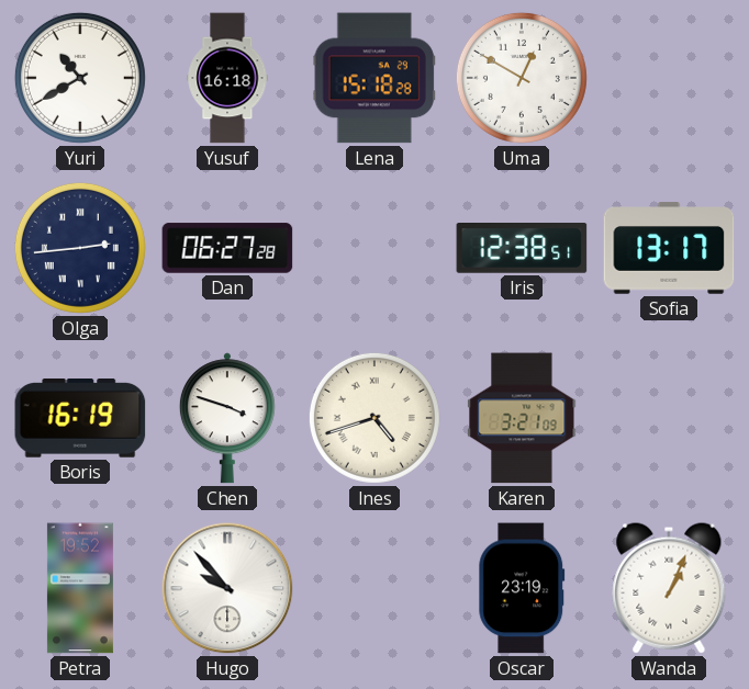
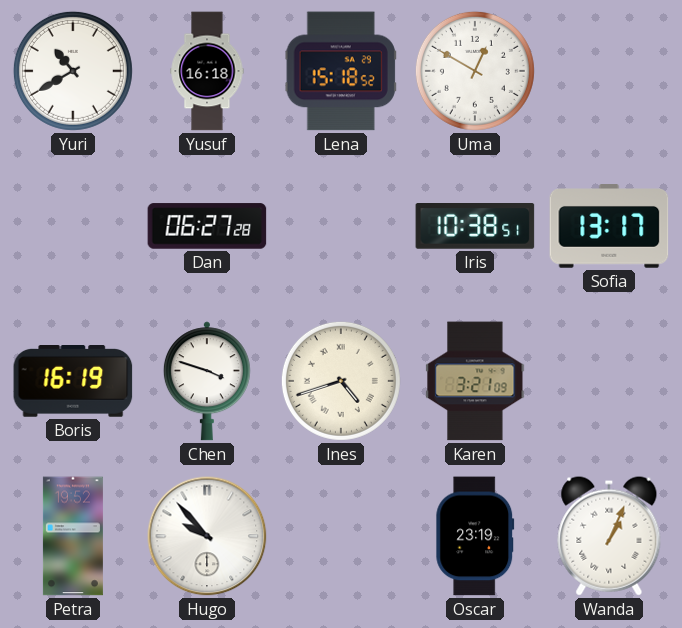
Lena: 15:18:28 -> 15:18:52
Olga: 2:44 -> none
Iris: 12:38 -> 10:38
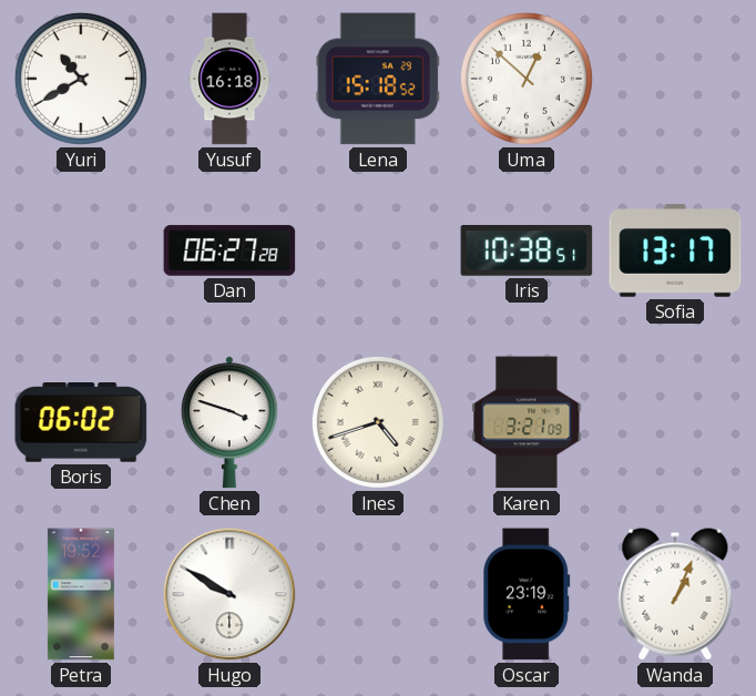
Uma: 12:50 -> 12:52
Boris: 16:19 -> 06:02
Hugo: 9:53 -> 9:50
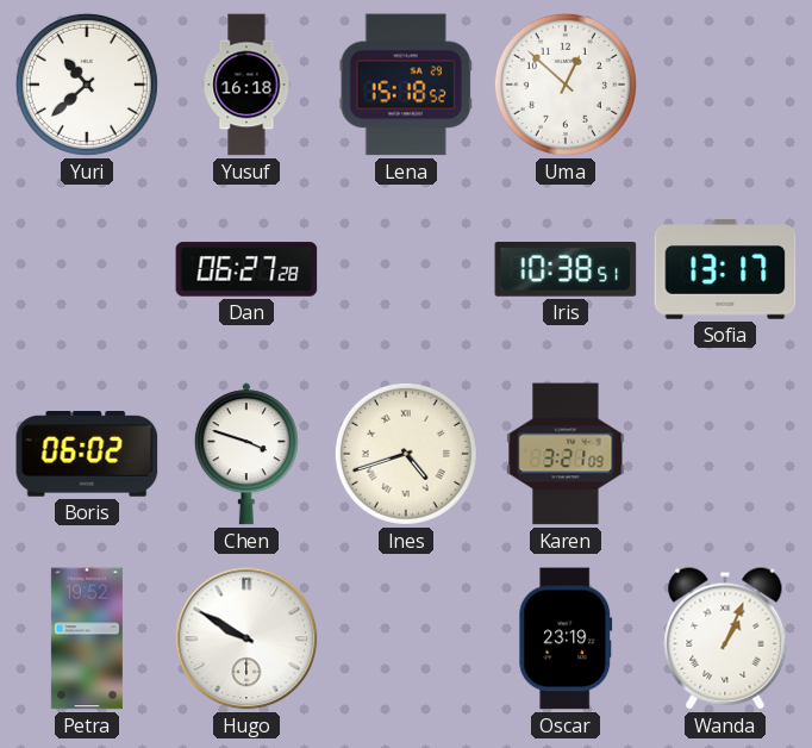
Yuri: 10:40 -> 10:38
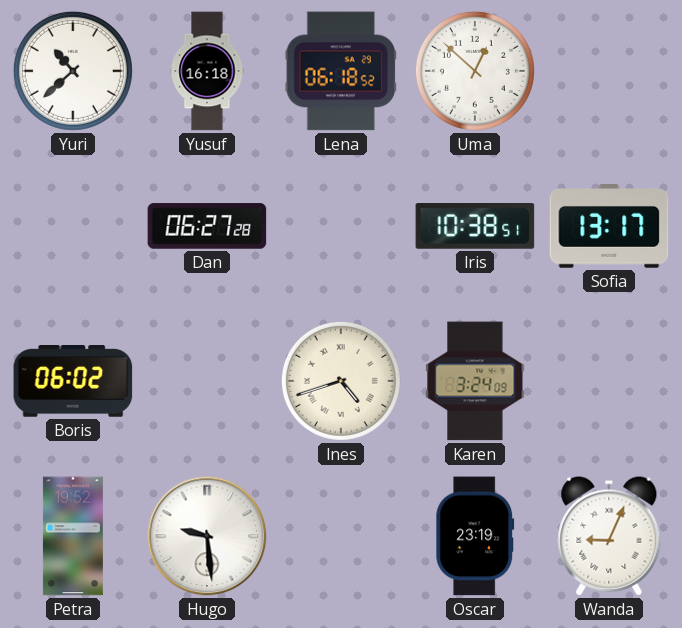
Lena: 15:18 -> 06:18
Chen: 3:48 -> none
Karen: 3:21 -> 3:24
Hugo: 9:50 -> 9:29
Wanda: 1:04 -> 9:04
